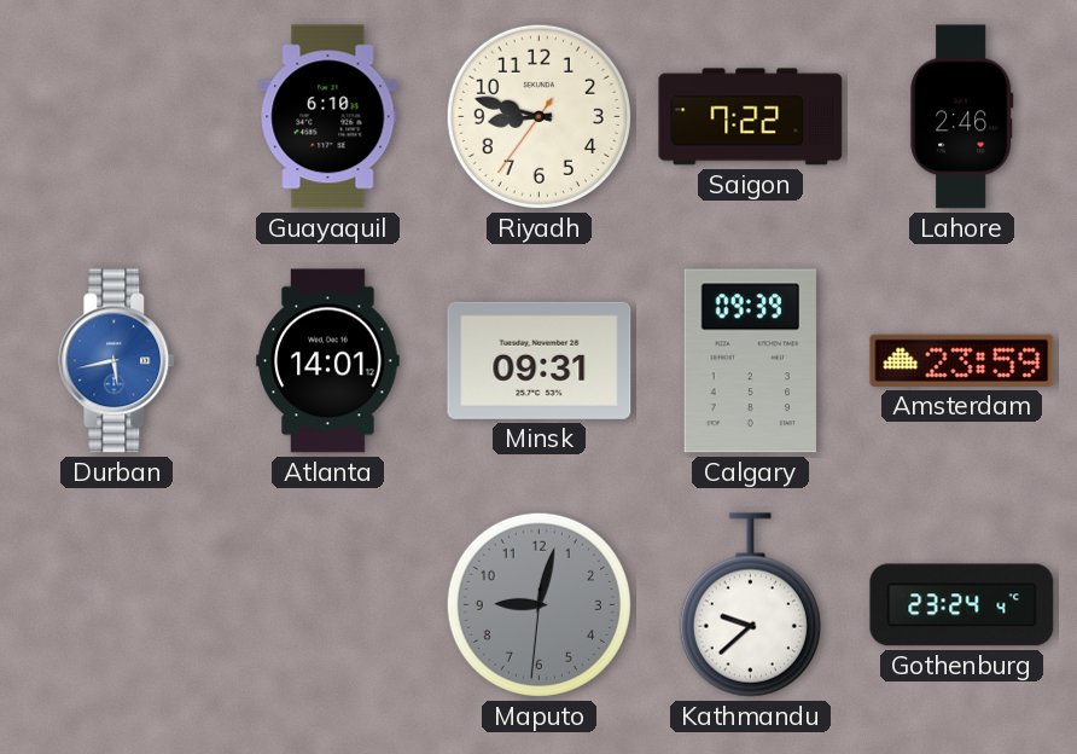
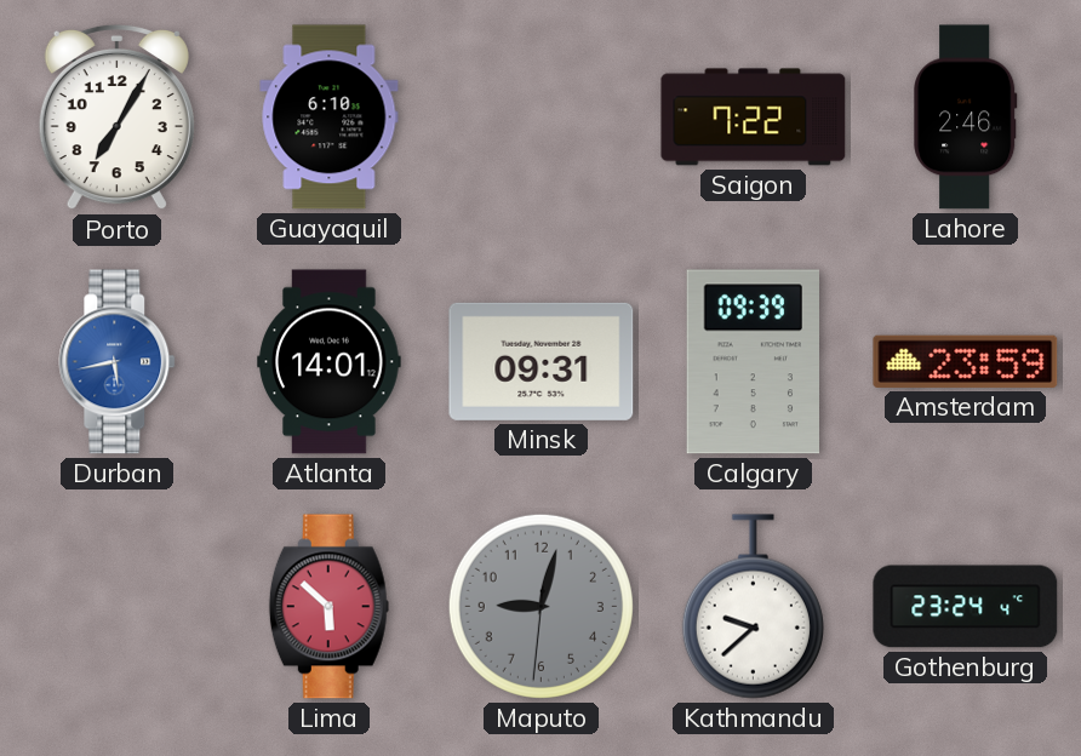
Porto: none -> 7:05
Riyadh: 8:47 -> none
Lima: none -> 5:52
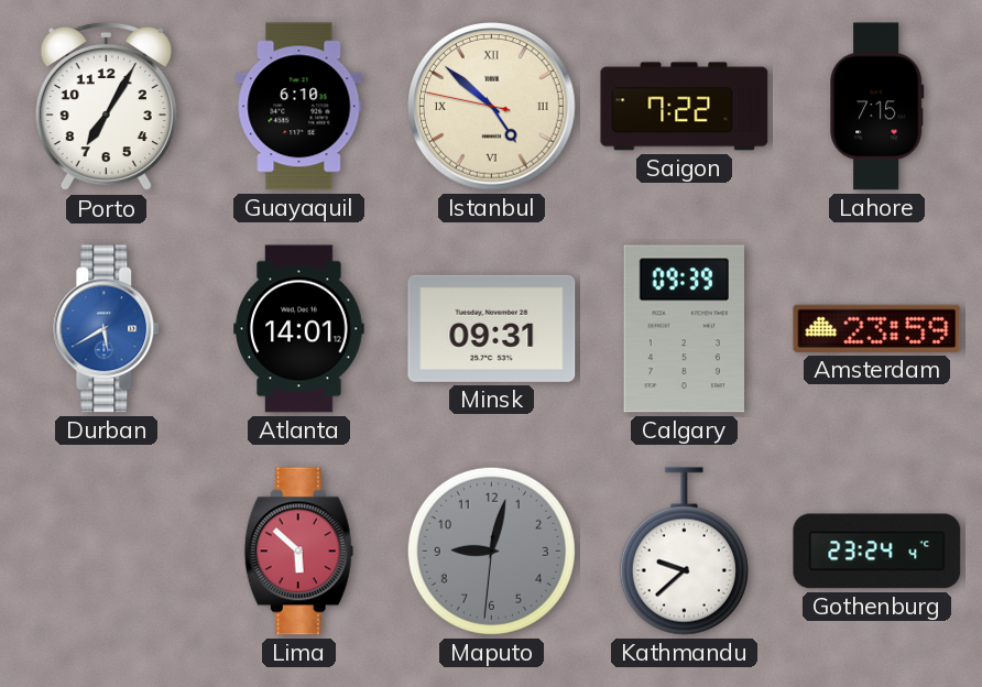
Istanbul: none -> 4:51
Lahore: 2:46 -> 7:15
Durban: 5:43 -> 5:40
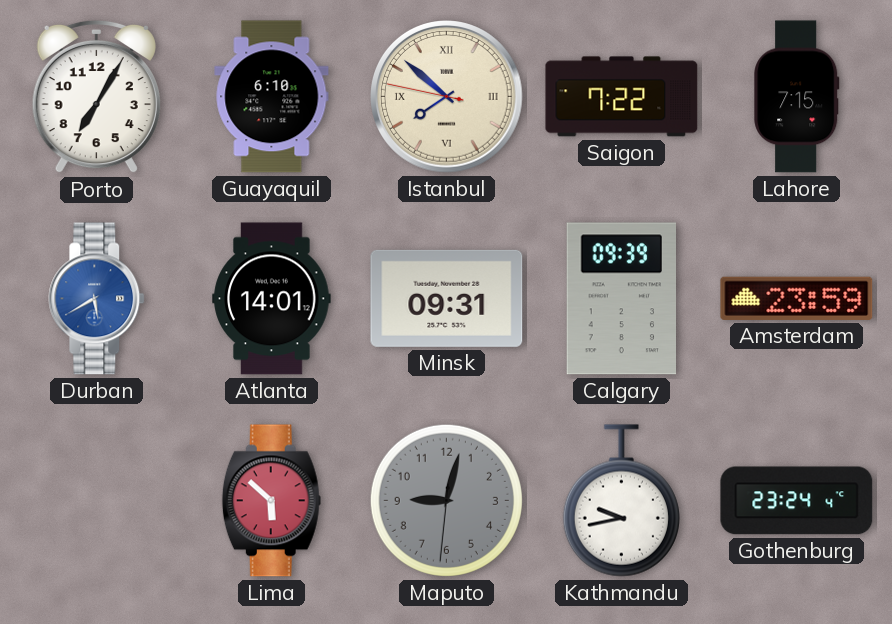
Istanbul: 4:51 -> 7:51
Kathmandu: 9:38 -> 9:43
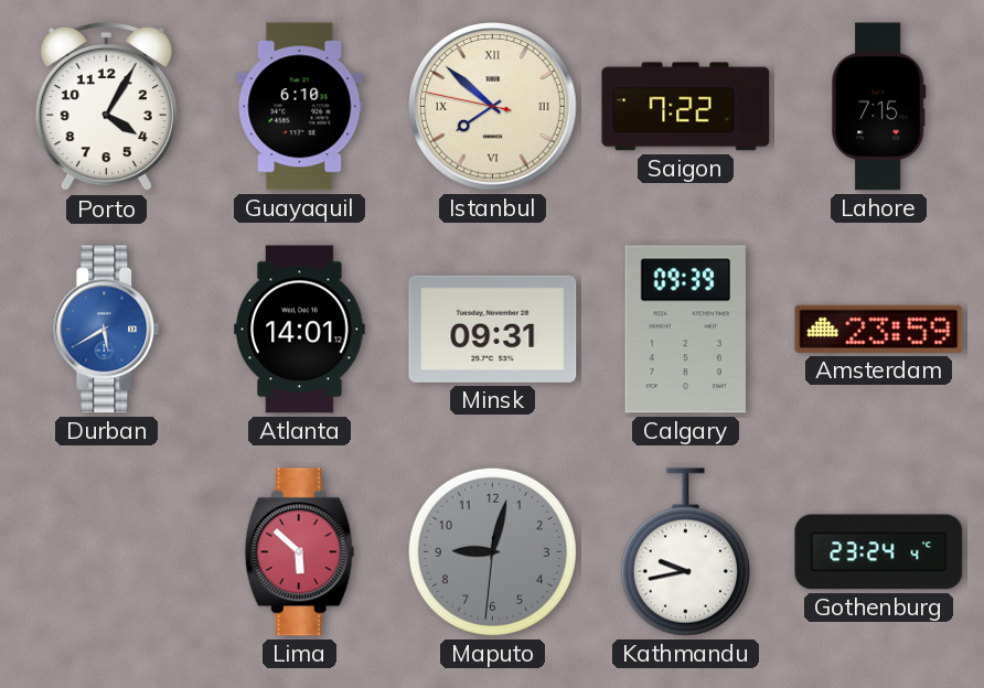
Porto: 7:05 -> 4:05
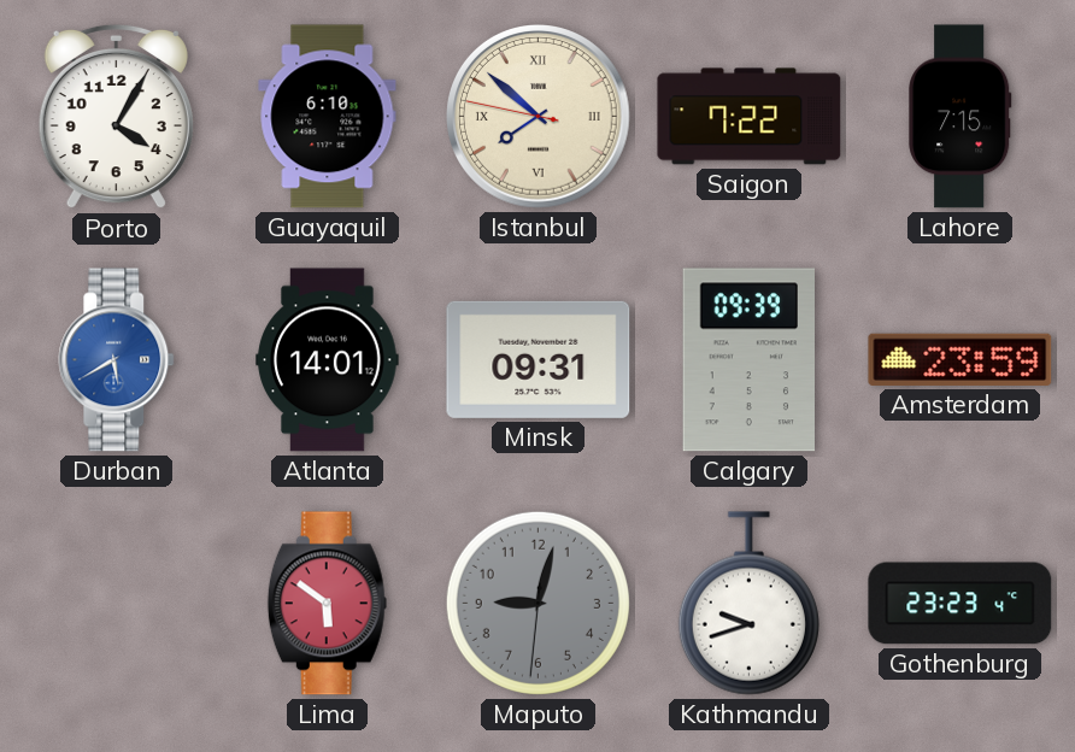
Lima: 5:52 -> 5:51
Kathmandu: 9:43 -> 9:42
Gothenburg: 23:24 -> 23:23
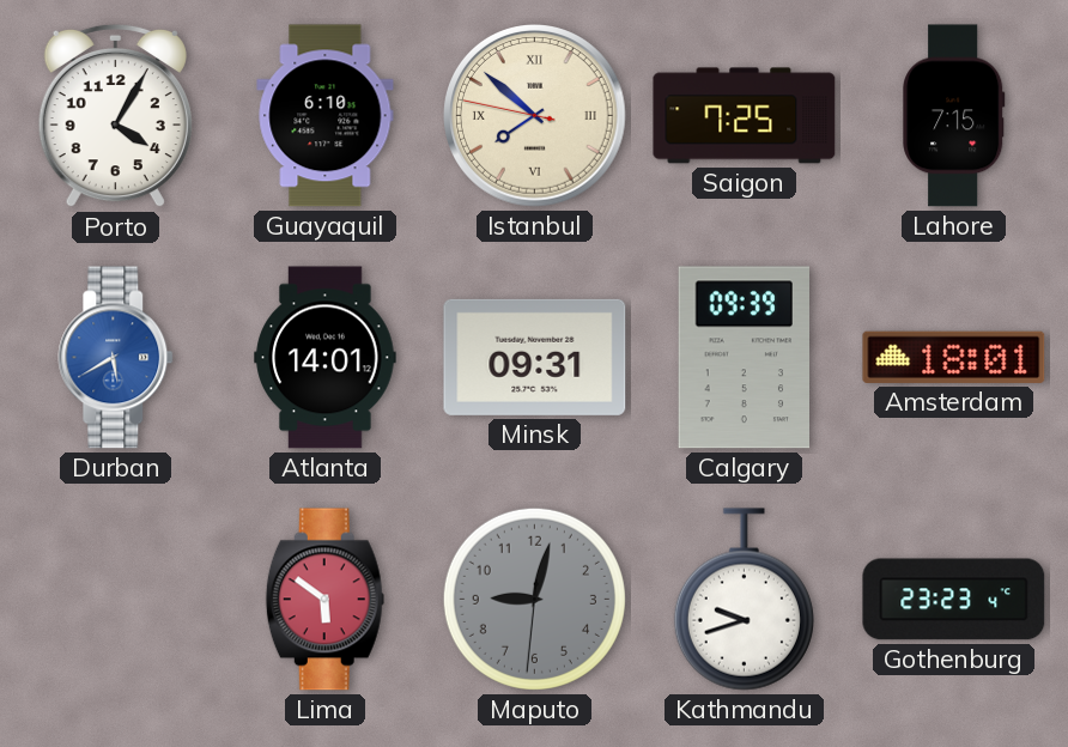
Saigon: 7:22 -> 7:25
Amsterdam: 23:59 -> 18:01
